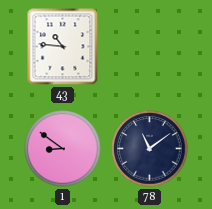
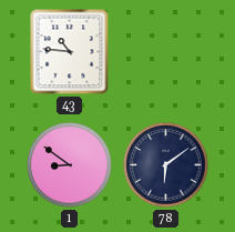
78: 11:09 -> 6:09
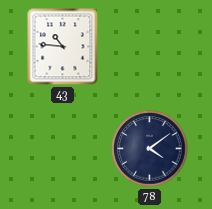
1: 8:51 -> none
78: 6:09 -> 4:09
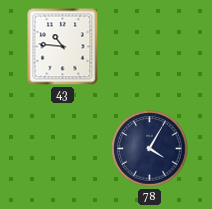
78: 4:09 -> 4:05
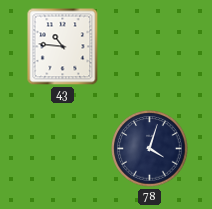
78: 4:05 -> 4:03
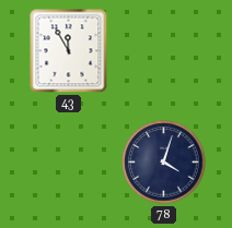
43: 10:46 -> 11:55
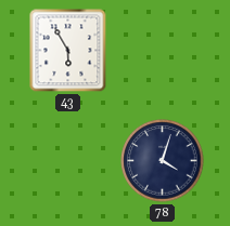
43: 11:55 -> 5:55
